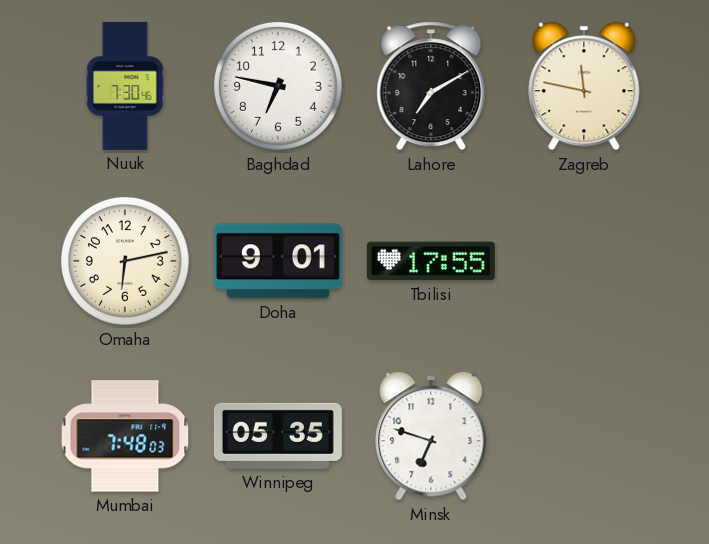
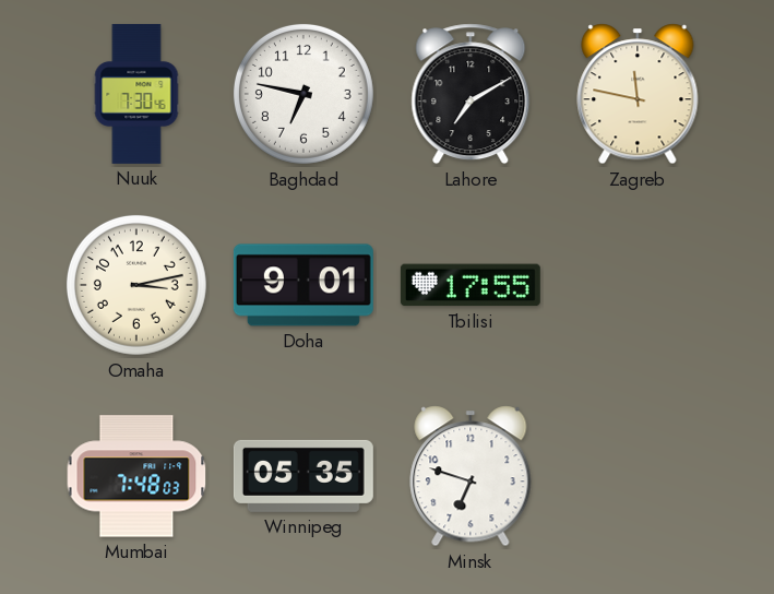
Omaha: 6:13 -> 3:13
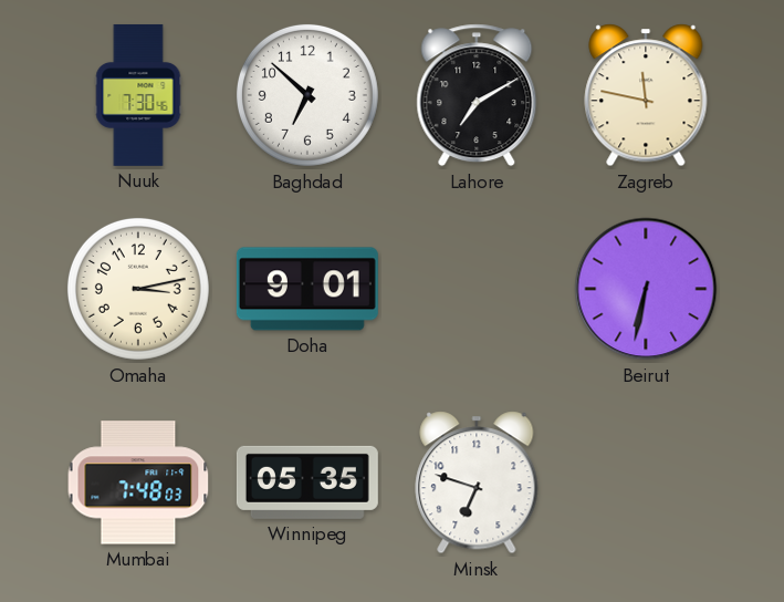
Baghdad: 6:47 -> 6:52
Tbilisi: 17:55 -> none
Beirut: none -> 6:32
